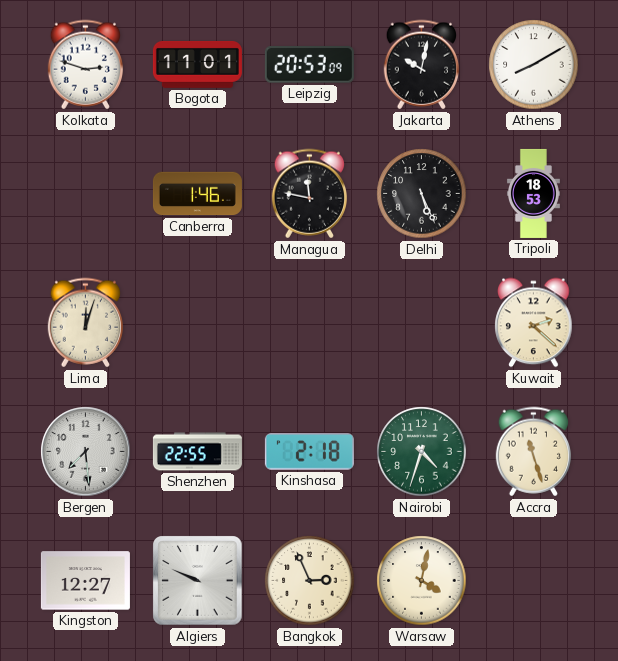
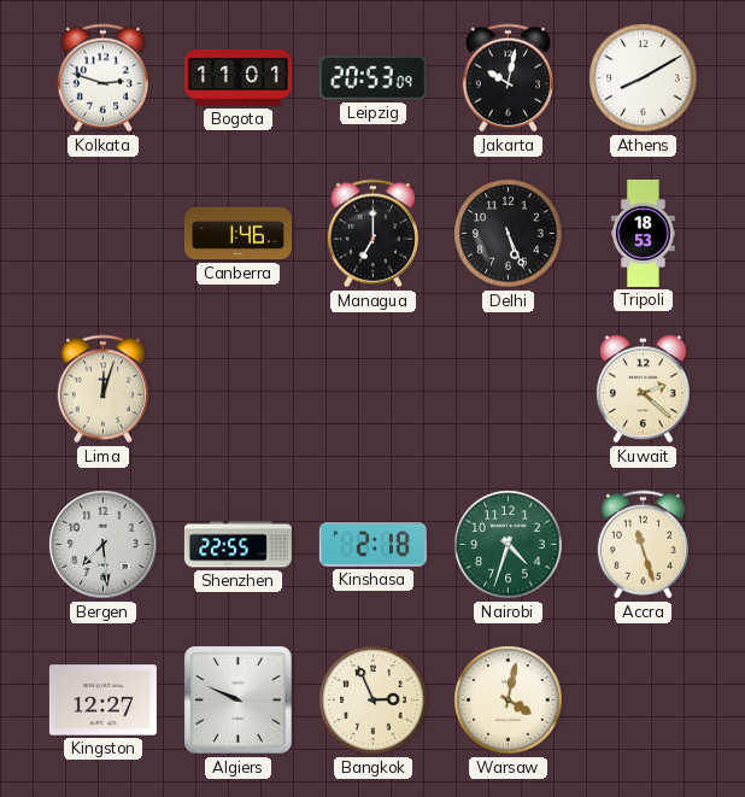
Managua: 11:47 -> 7:00
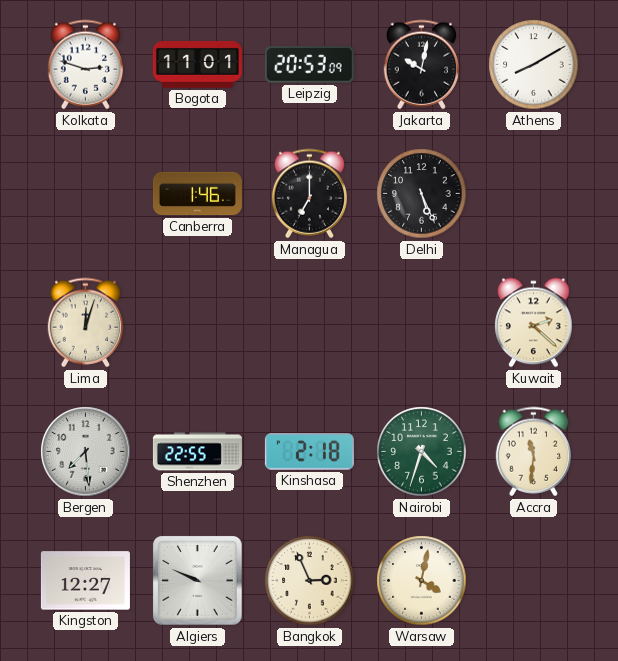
Tripoli: 18:53 -> none
Accra: 11:27 -> 11:31
